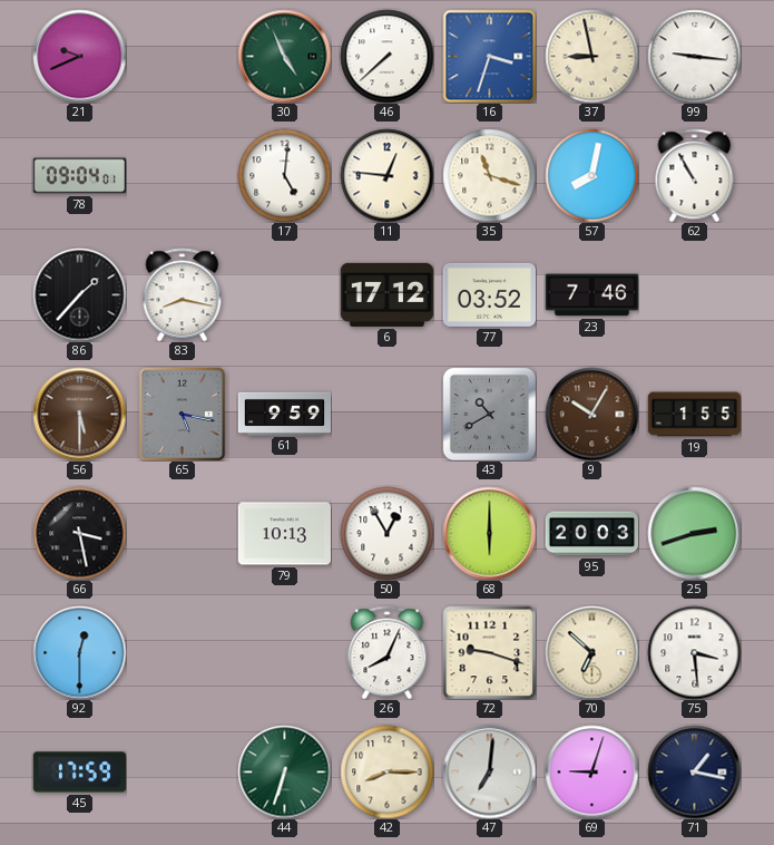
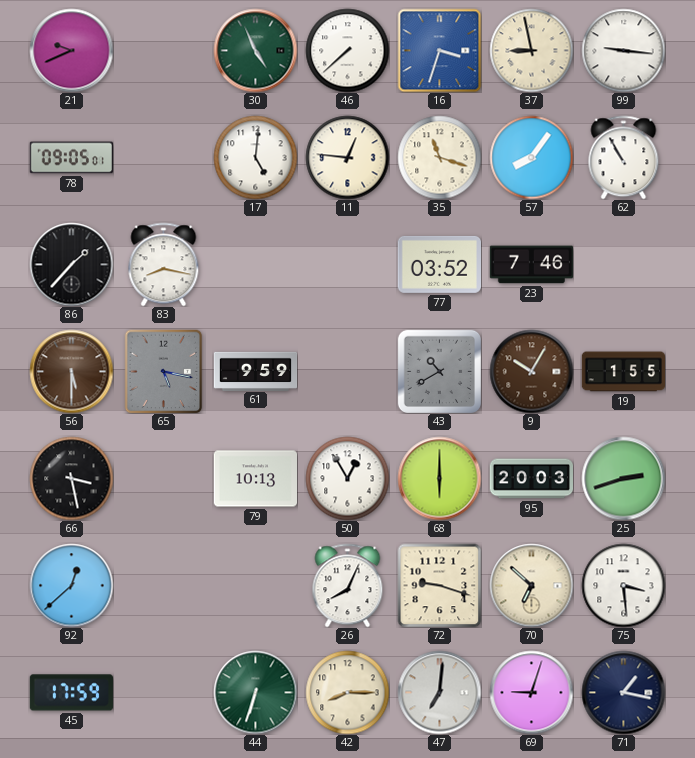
78: 09:04 -> 09:05
57: 8:02 -> 8:06
6: 17:12 -> none
92: 12:30 -> 12:38
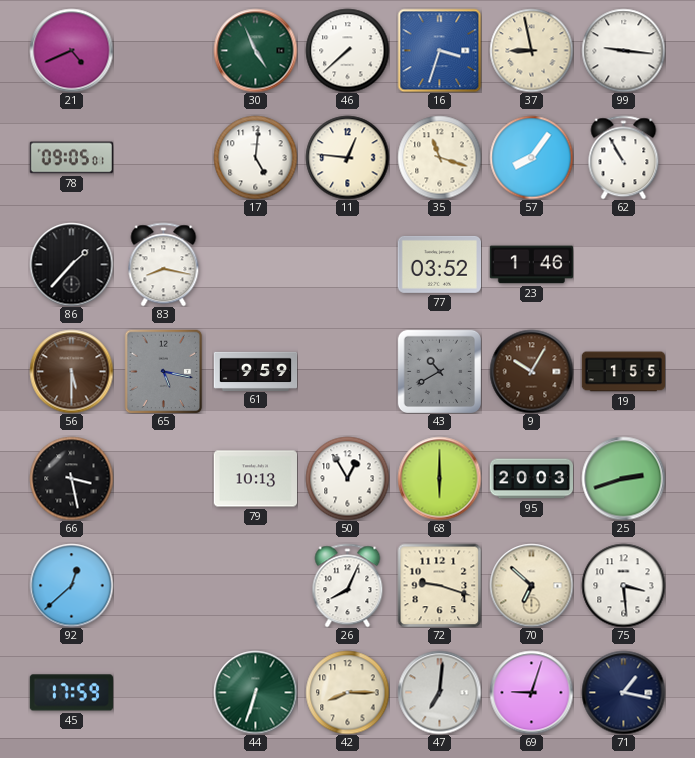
21: 9:41 -> 4:41
23: 7:46 -> 1:46
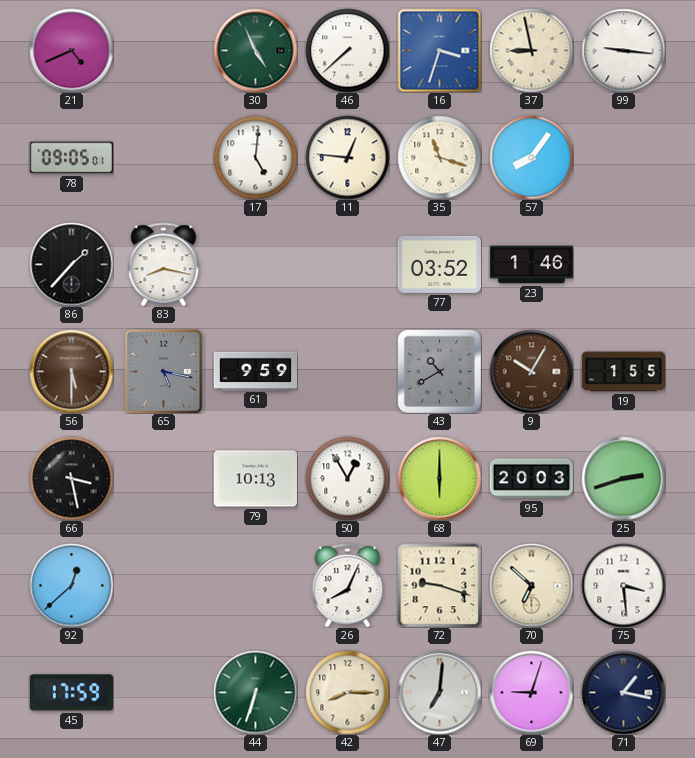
62: 10:55 -> none
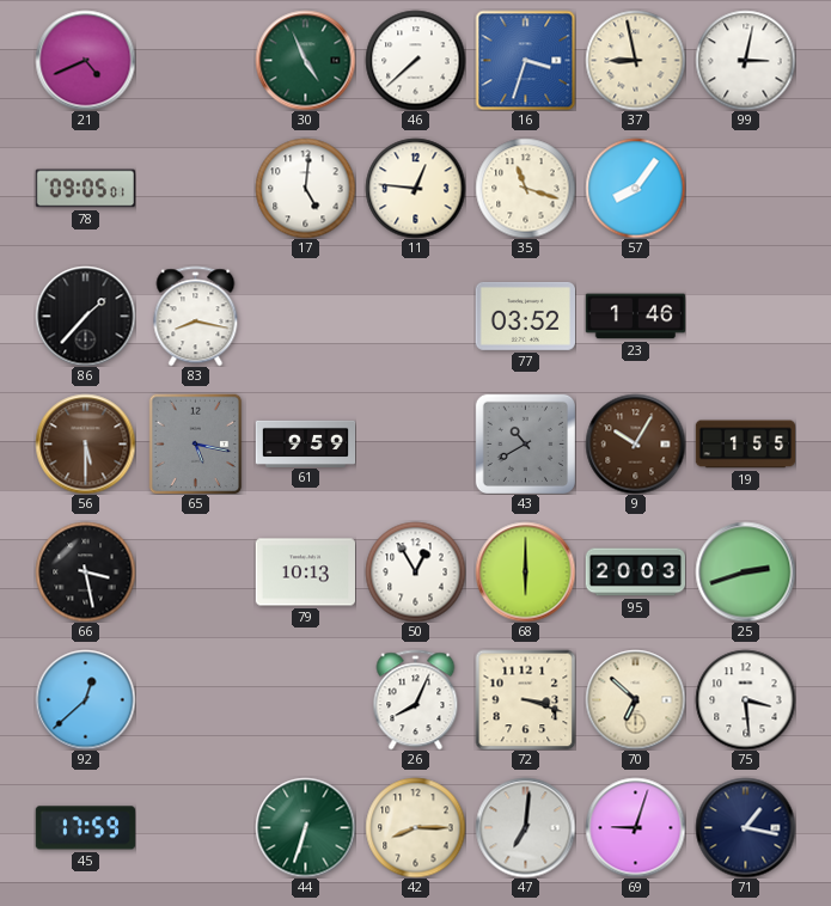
99: 9:16 -> 3:02
72: 9:18 -> 3:18
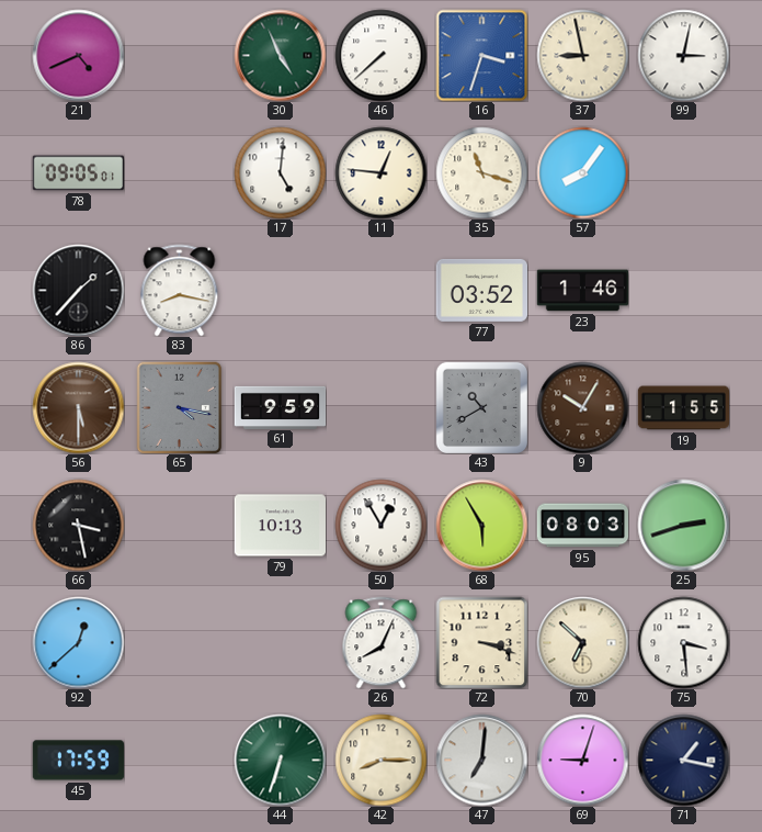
65: 5:17 -> 4:17
68: 6:00 -> 5:55
95: 20:03 -> 08:03
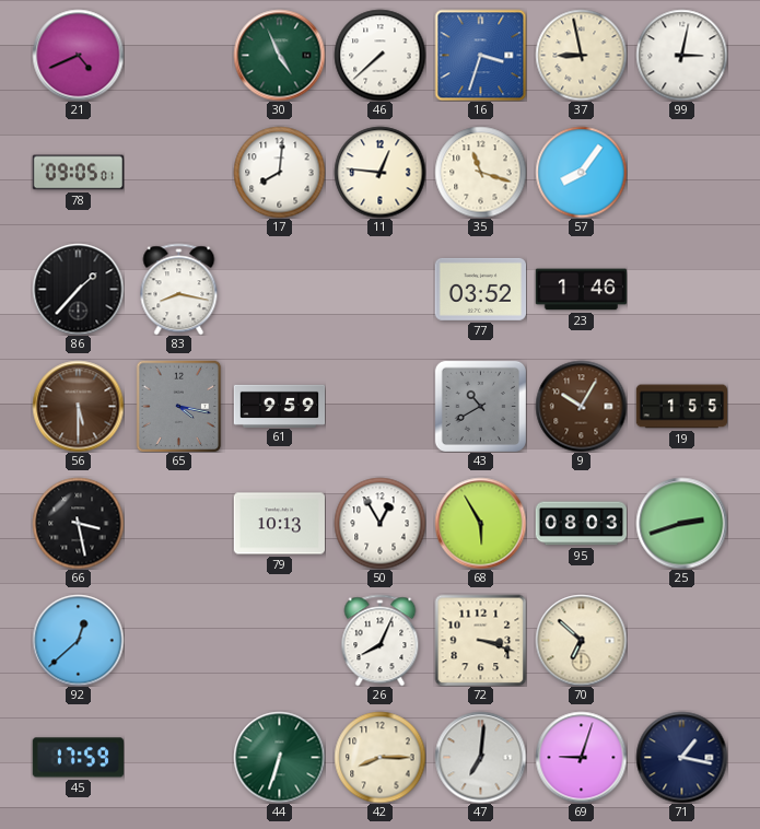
17: 5:01 -> 8:01
75: 3:29 -> none
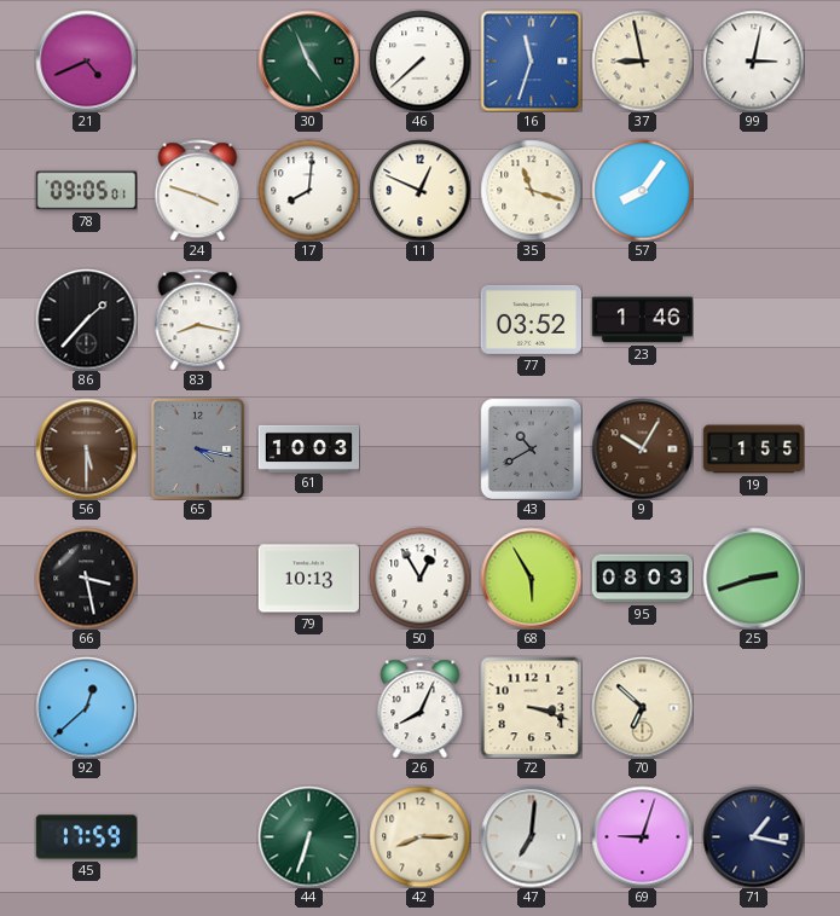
16: 3:33 -> 11:33
24: none -> 3:48
11: 12:46 -> 12:49
61: 9:59 -> 10:03
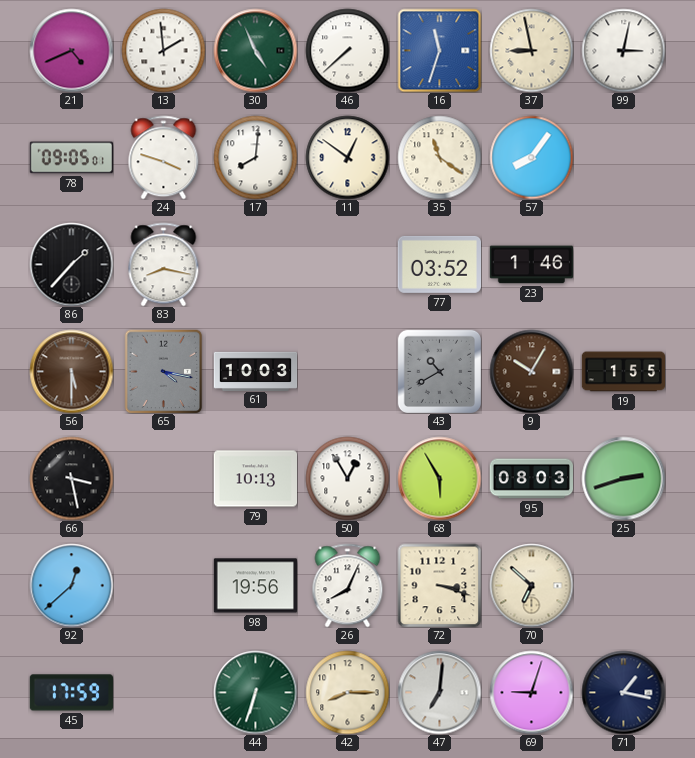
13: none -> 1:59
11: 12:49 -> 12:51
35: 11:18 -> 11:21
98: none -> 19:56
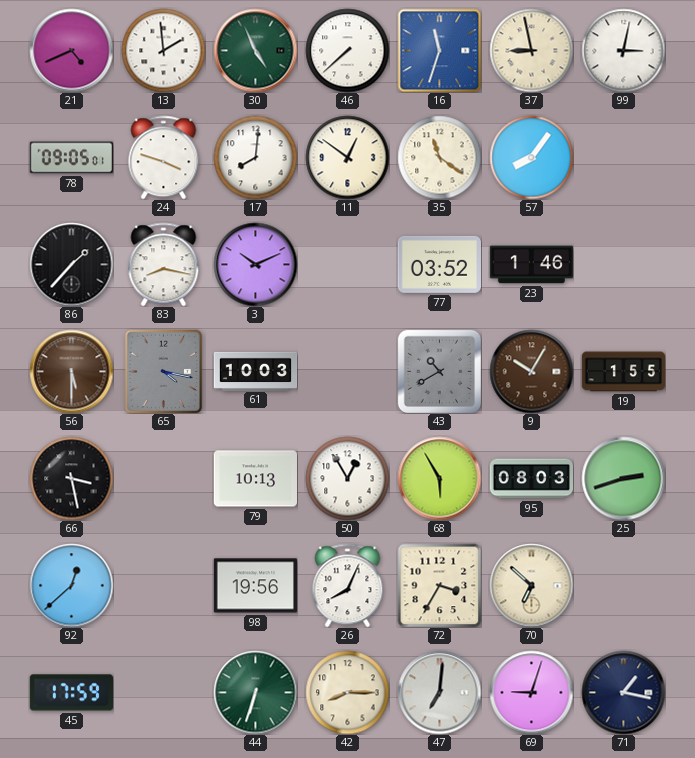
3: none -> 10:11
72: 3:18 -> 3:35
